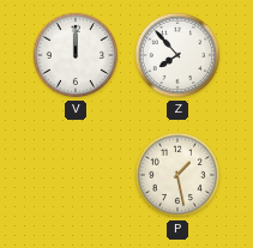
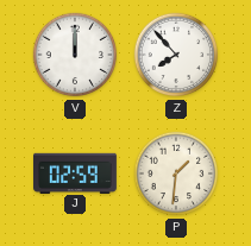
J: none -> 02:59
P: 1:28 -> 1:31
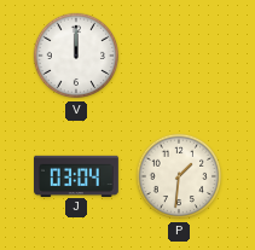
Z: 7:53 -> none
J: 02:59 -> 03:04
